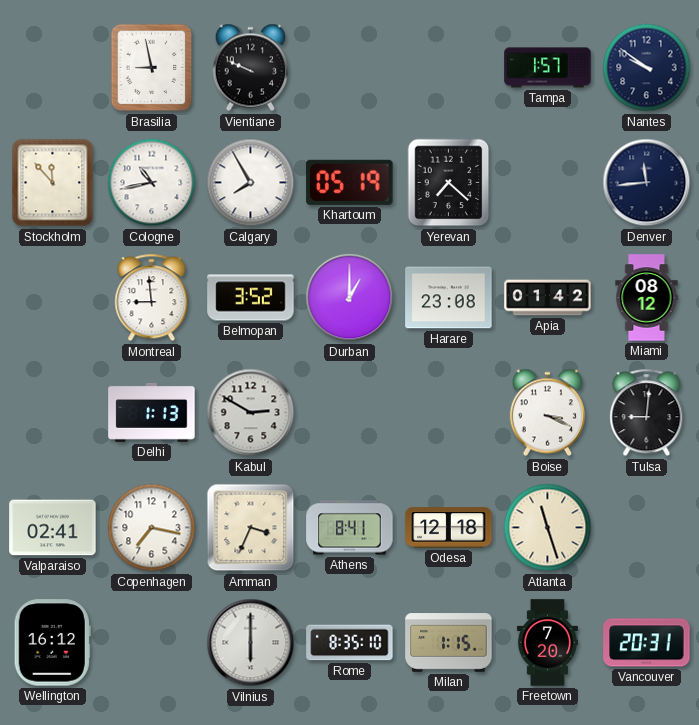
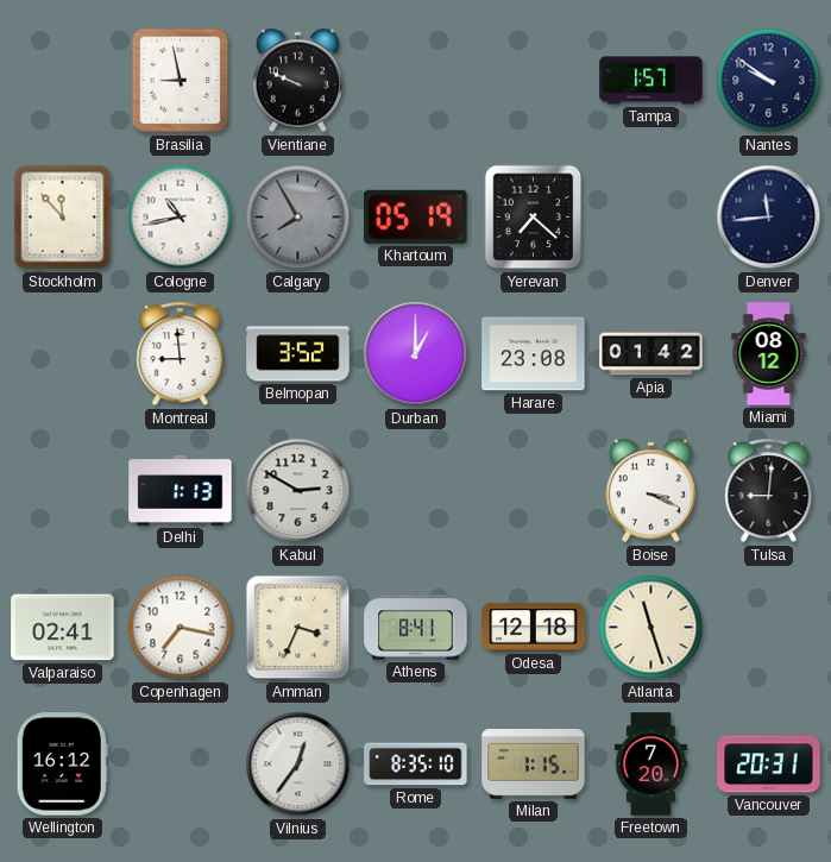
Calgary dial: white -> grey
Vilnius: 6:00 -> 12:36
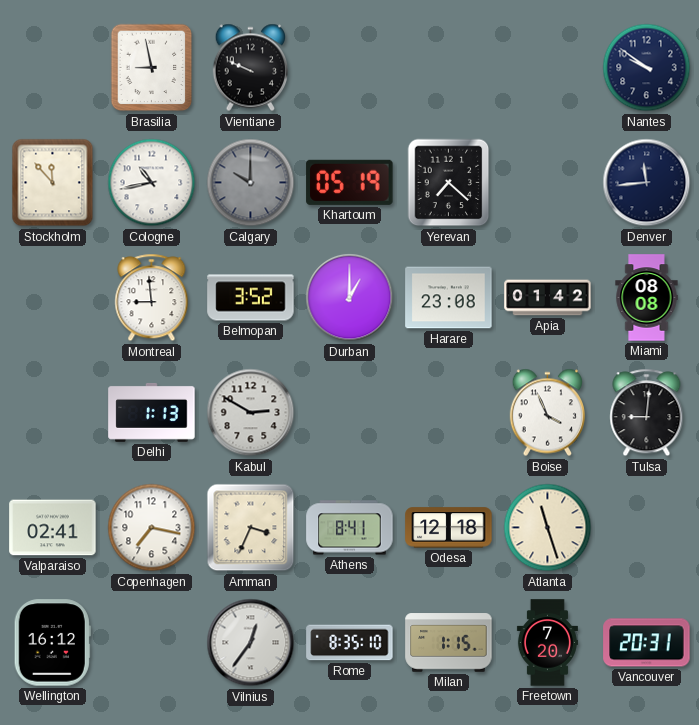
Tampa: 1:57 -> none
Calgary: 7:55 -> 10:00
Miami: 08:12 -> 08:08
Boise: 3:19 -> 3:56
